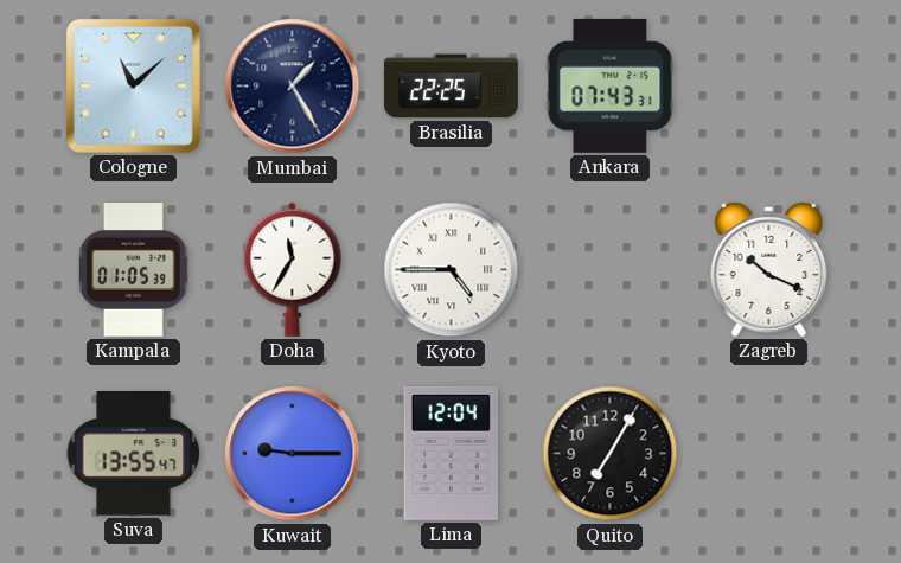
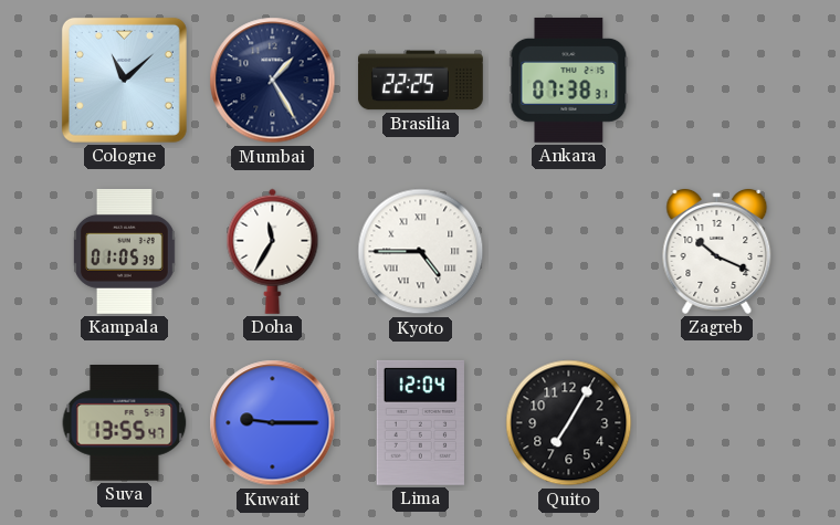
Ankara: 07:43 -> 07:38
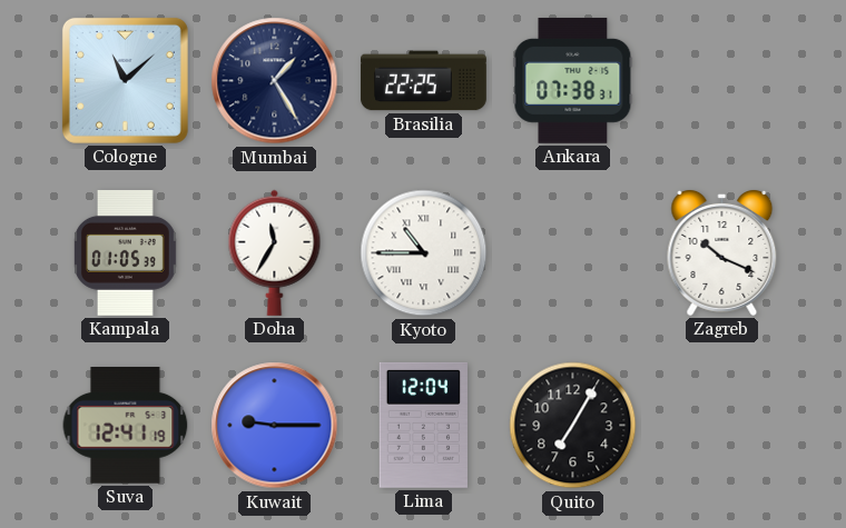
Kyoto: 4:45 -> 10:45
Suva: 13:55 -> 12:41
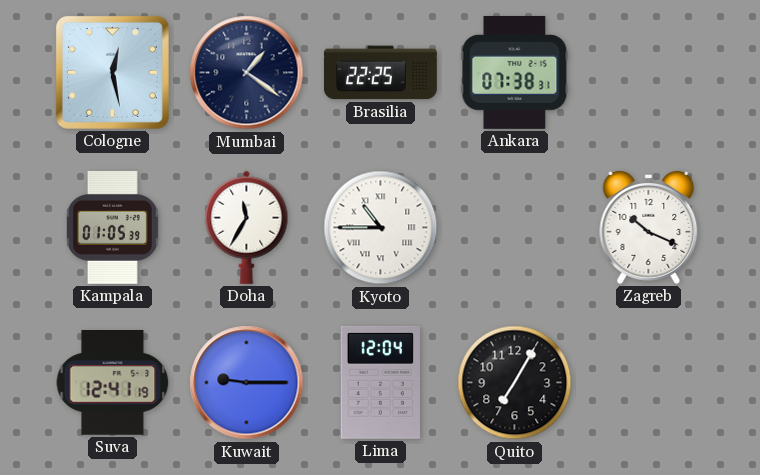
Cologne: 11:08 -> 12:28
Mumbai: 1:25 -> 1:21
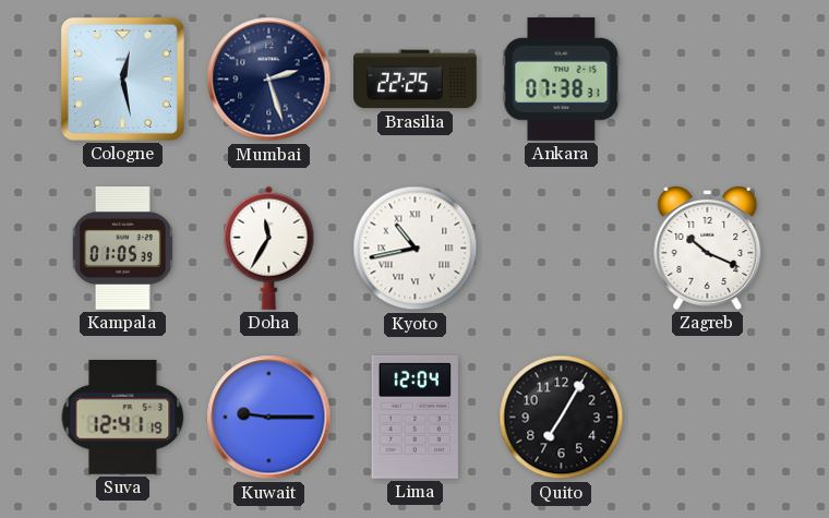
Mumbai: 1:21 -> 2:27
Kyoto: 10:45 -> 10:43
